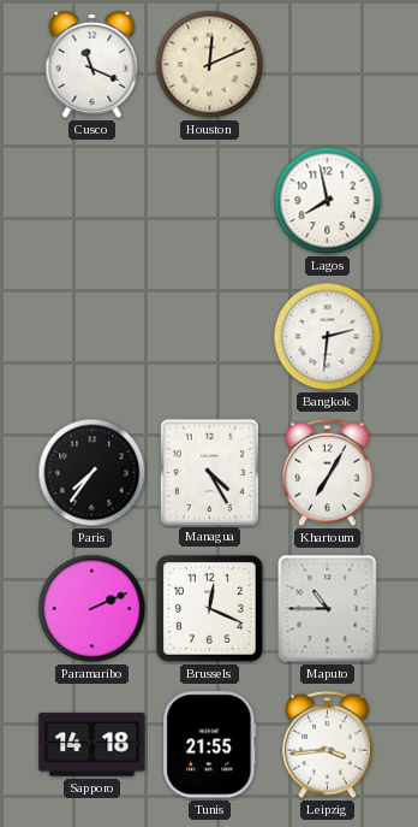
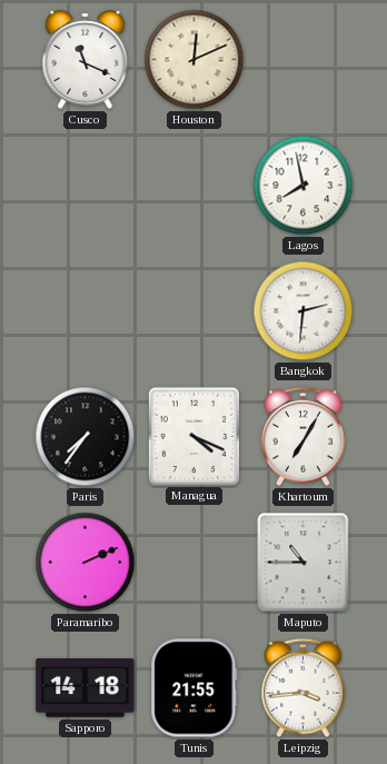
Managua: 4:25 -> 4:19
Brussels: 12:19 -> none
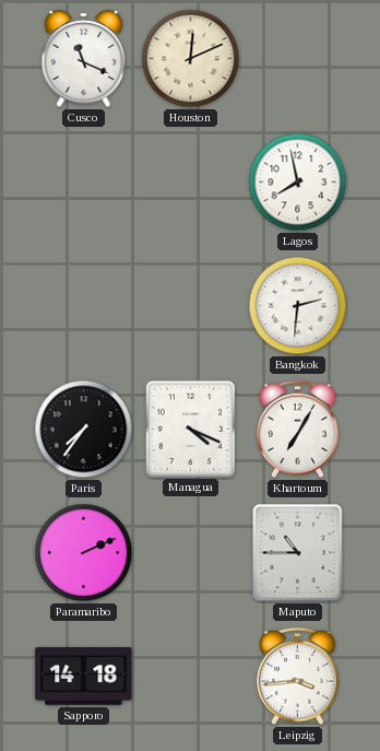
Tunis: 21:55 -> none
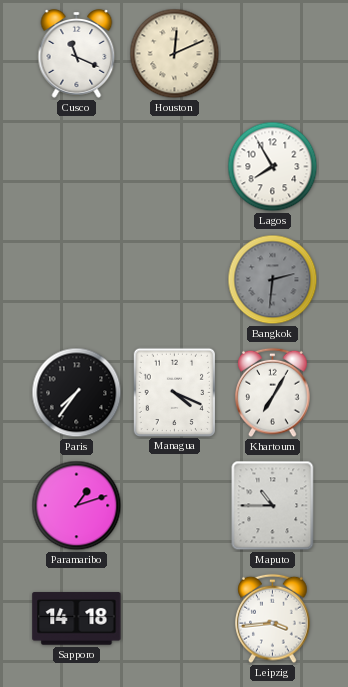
Lagos: 7:58 -> 7:55
Bangkok dial: white -> grey
Paramaribo: 2:11 -> 1:12
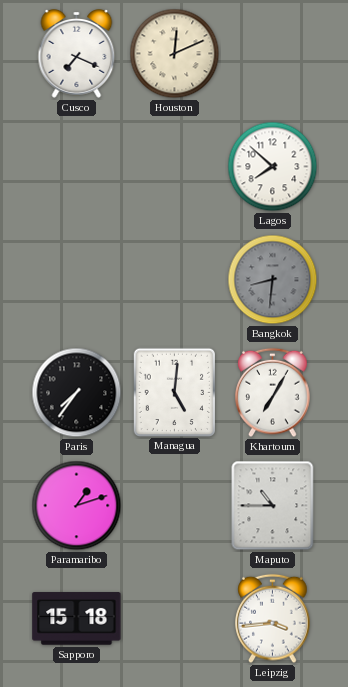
Cusco: 11:19 -> 7:19
Lagos: 7:55 -> 7:52
Bangkok: 2:31 -> 8:31
Managua: 4:19 -> 5:01
Sapporo: 14:18 -> 15:18
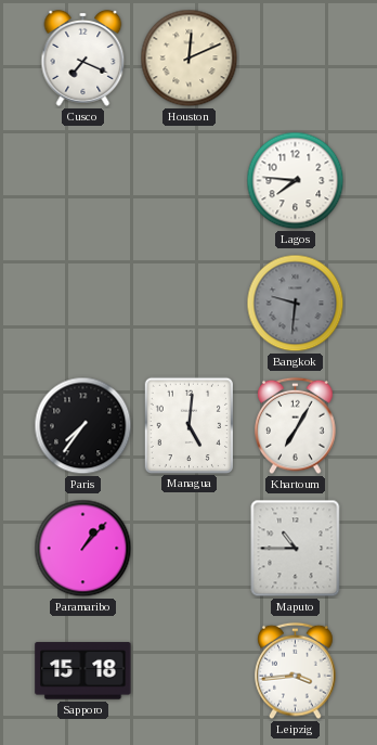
Lagos: 7:52 -> 7:46
Bangkok: 8:31 -> 9:31
Paramaribo: 1:12 -> 1:07
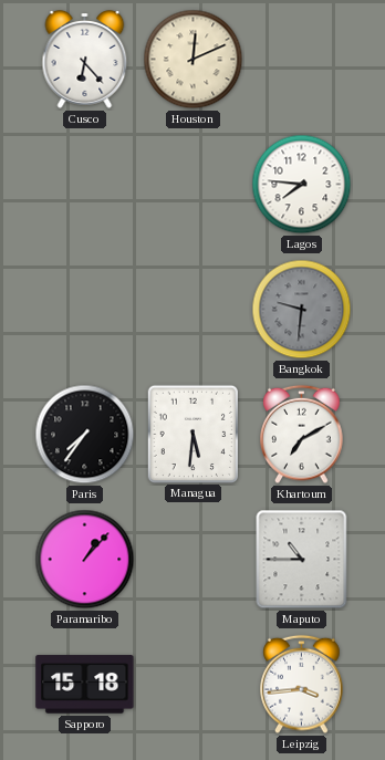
Cusco: 7:19 -> 6:23
Managua: 5:01 -> 5:31
Khartoum: 7:05 -> 7:10
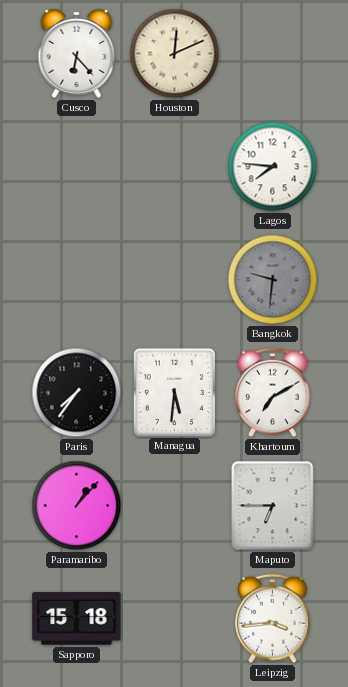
Maputo: 10:45 -> 6:45
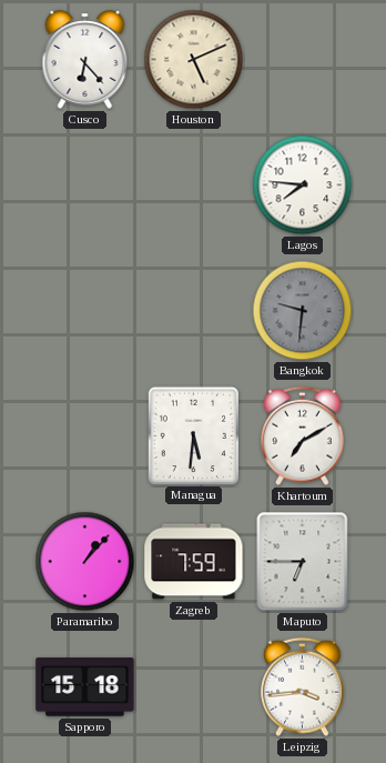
Houston: 12:11 -> 5:11
Paris: 7:36 -> none
Zagreb: none -> 7:59
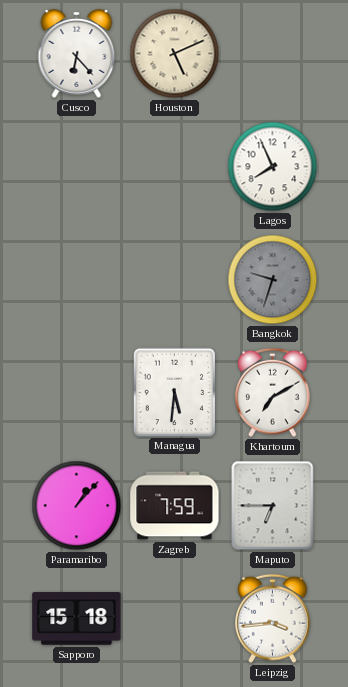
Lagos: 7:46 -> 7:56
Bangkok: 9:31 -> 9:33
